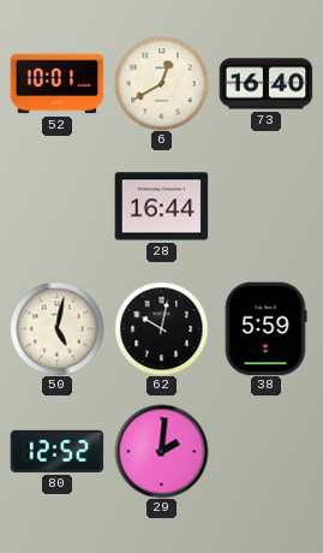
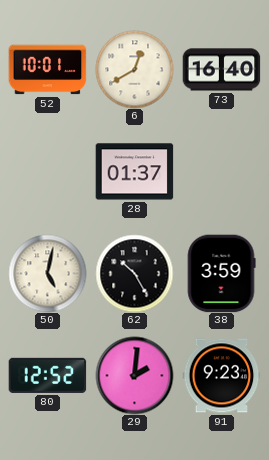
28: 16:44 -> 01:37
62: 10:02 -> 10:25
38: 5:59 -> 3:59
91: none -> 9:23
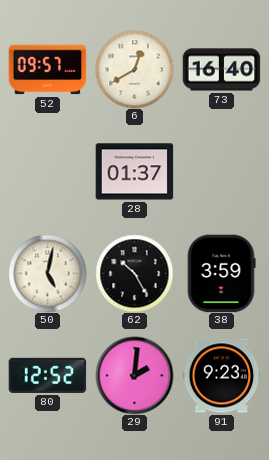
52: 10:01 -> 09:57
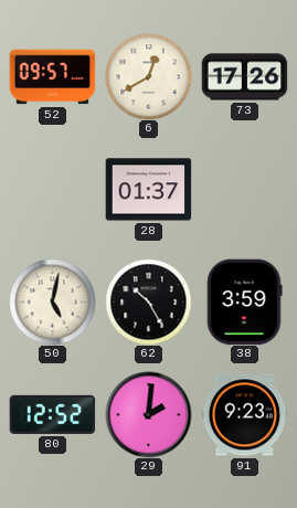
73: 16:40 -> 17:26
